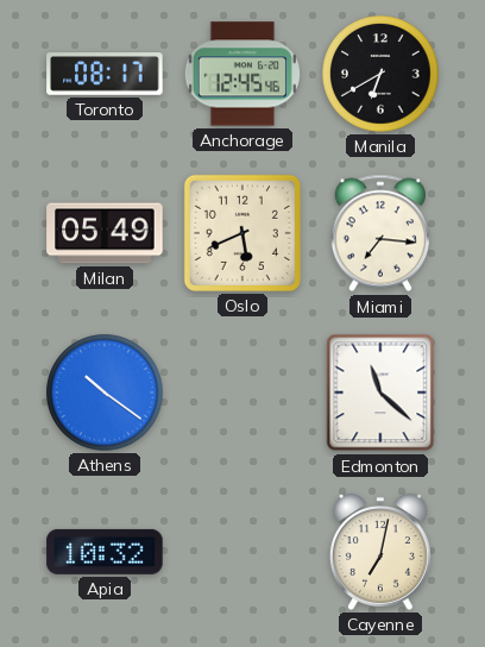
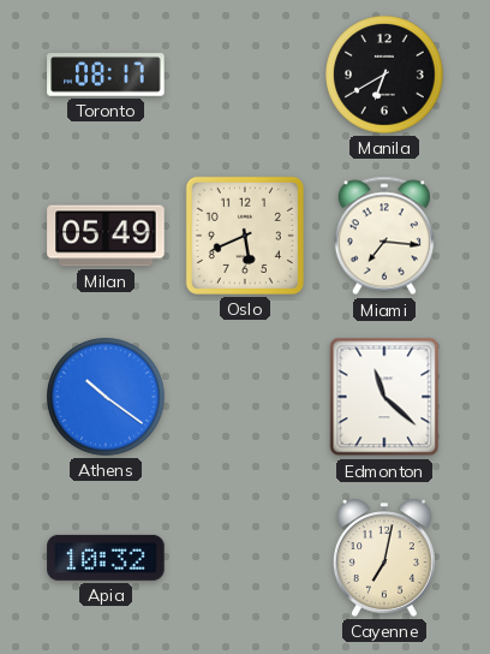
Anchorage: 12:45 -> none
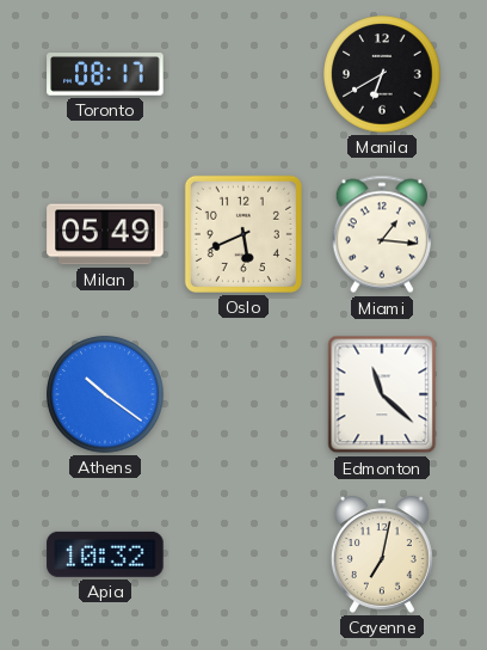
Miami: 7:16 -> 1:16
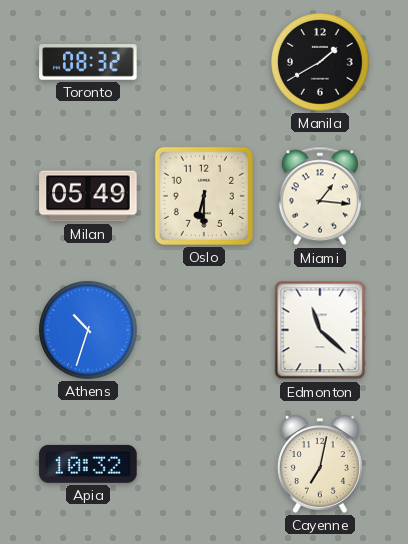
Toronto: 08:17 -> 08:32
Manila: 6:40 -> 1:40
Oslo: 5:41 -> 6:30
Athens: 10:21 -> 10:33
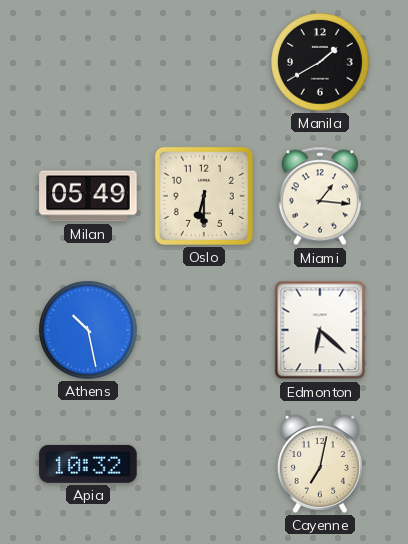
Toronto: 08:32 -> none
Athens: 10:33 -> 10:28
Edmonton: 11:22 -> 6:22
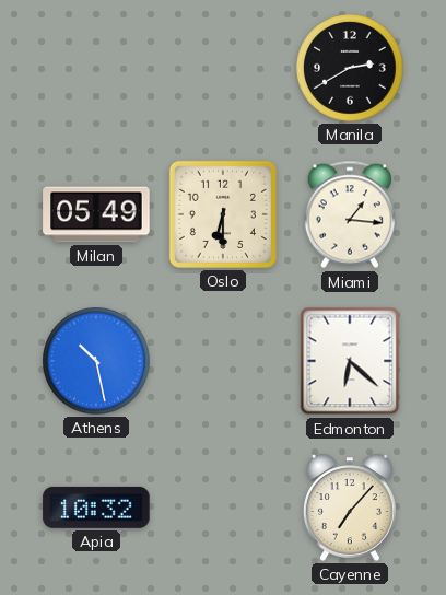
Manila: 1:40 -> 2:40
Cayenne: 7:02 -> 7:07
